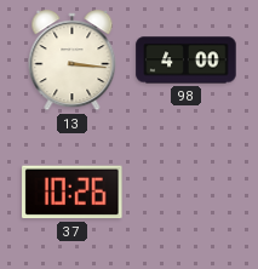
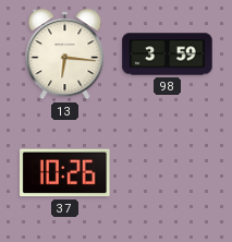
13: 3:16 -> 6:16
98: 4:00 -> 3:59
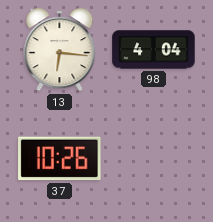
98: 3:59 -> 4:04
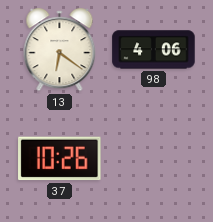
13: 6:16 -> 6:21
98: 4:04 -> 4:06
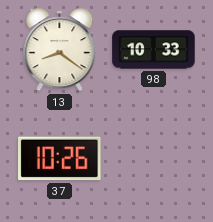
13: 6:21 -> 8:21
98: 4:06 -> 10:33
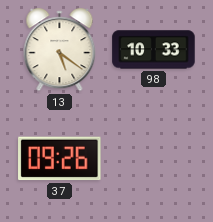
13: 8:21 -> 5:21
37: 10:26 -> 09:26
